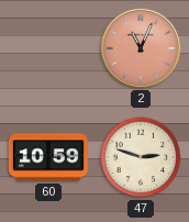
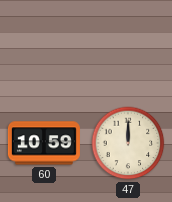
2: 11:04 -> none
47: 2:48 -> 12:00
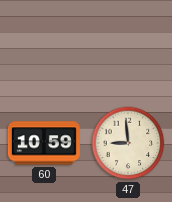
47: 12:00 -> 8:59
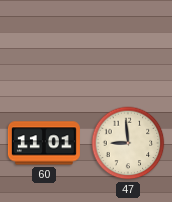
60: 10:59 -> 11:01
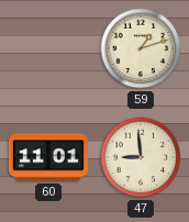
59: none -> 1:12
